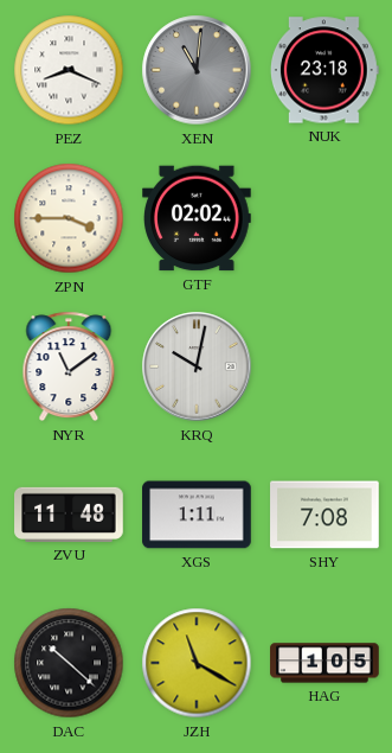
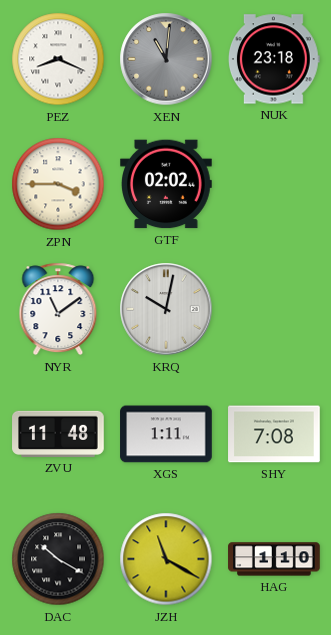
DAC: 10:22 -> 10:20
HAG: 1:05 -> 1:10
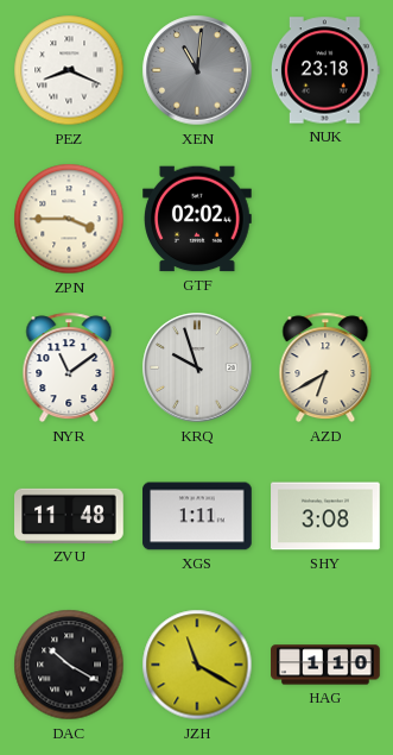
KRQ: 10:02 -> 9:57
AZD: none -> 6:40
SHY: 7:08 -> 3:08
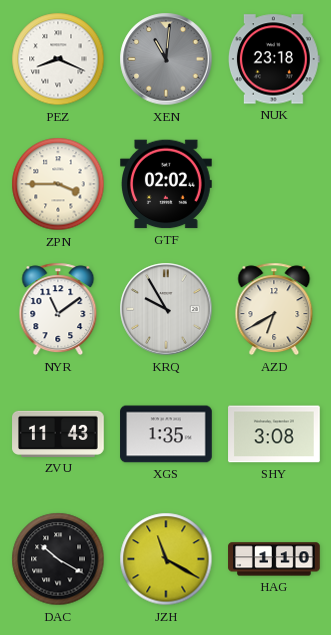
KRQ: 9:57 -> 9:55
ZVU: 11:48 -> 11:43
XGS: 1:11 -> 1:35
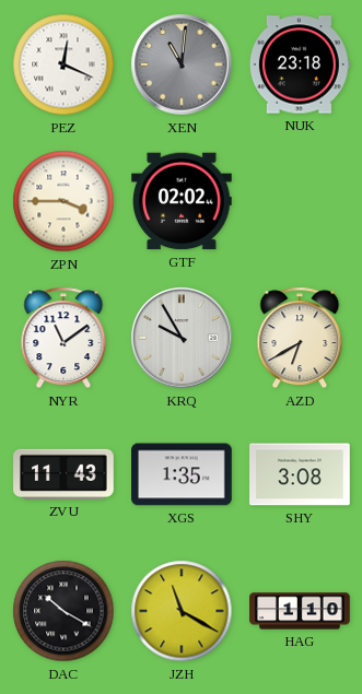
PEZ: 8:19 -> 12:19
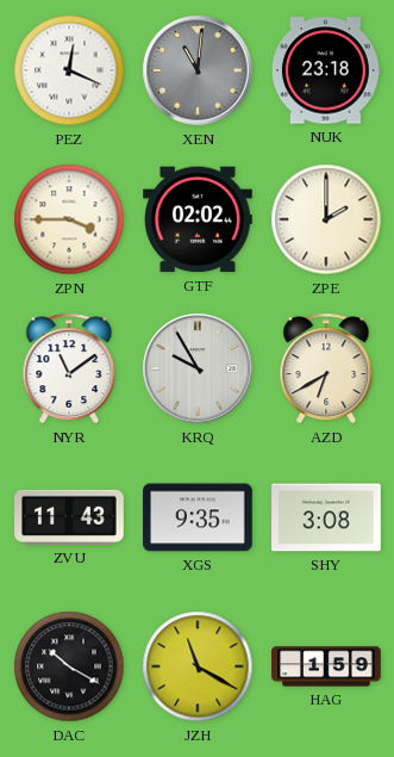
ZPE: none -> 2:00
XGS: 1:35 -> 9:35
HAG: 1:10 -> 1:59
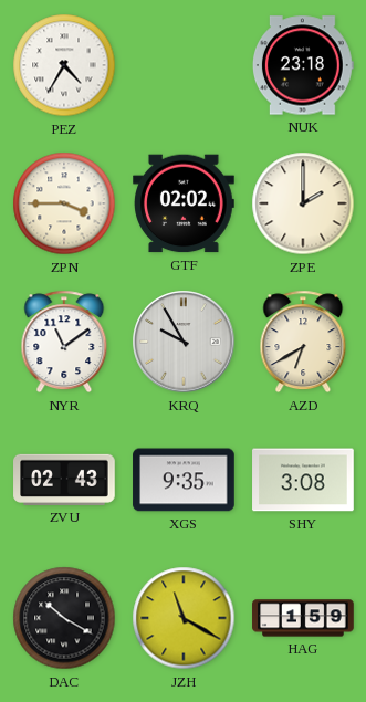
PEZ: 12:19 -> 4:35
XEN: 11:01 -> none
ZVU: 11:43 -> 02:43
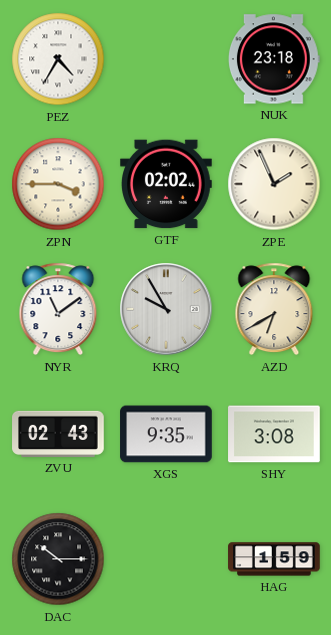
ZPE: 2:00 -> 1:56
DAC: 10:20 -> 10:15
JZH: 11:20 -> none
